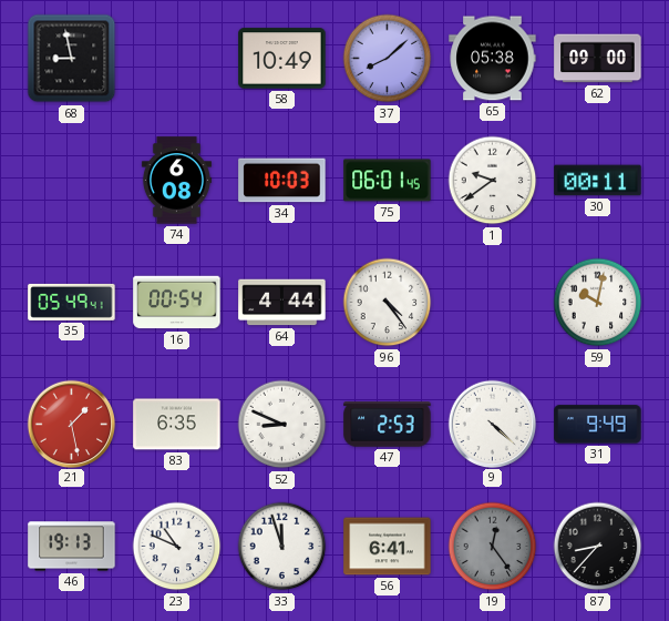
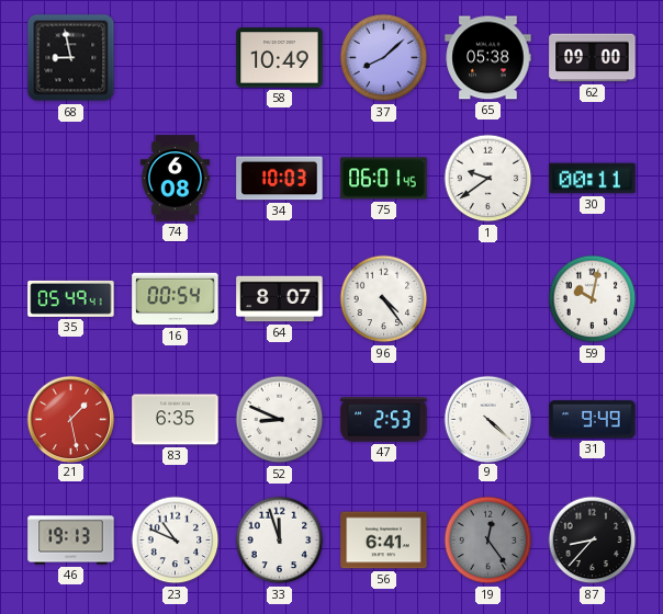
64: 4:44 -> 8:07
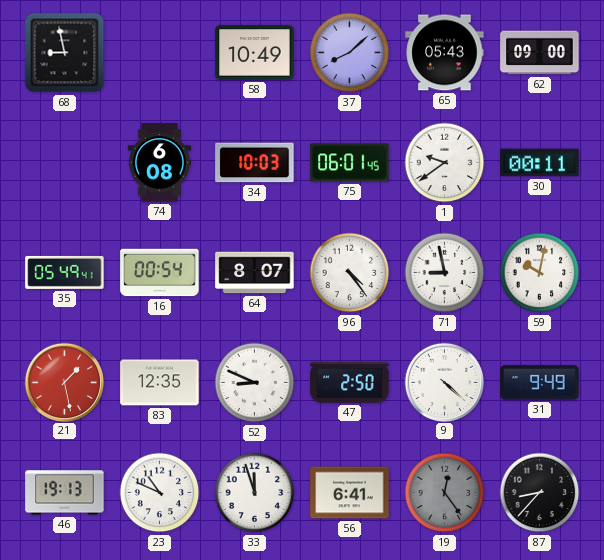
65: 05:38 -> 05:43
71: none -> 8:58
83: 6:35 -> 12:35
47: 2:53 -> 2:50
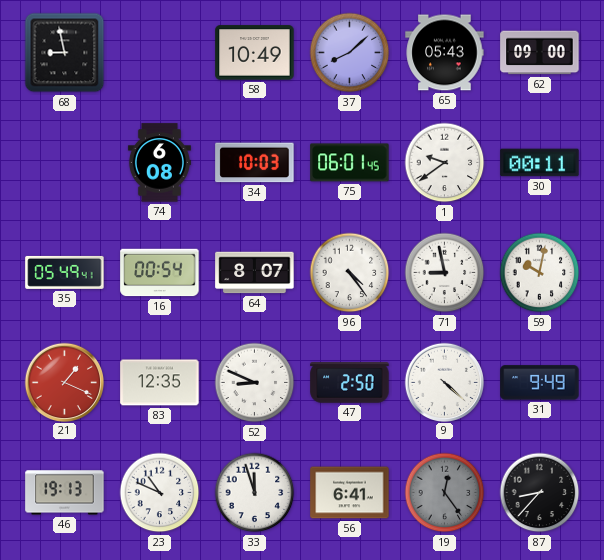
21: 1:28 -> 1:19
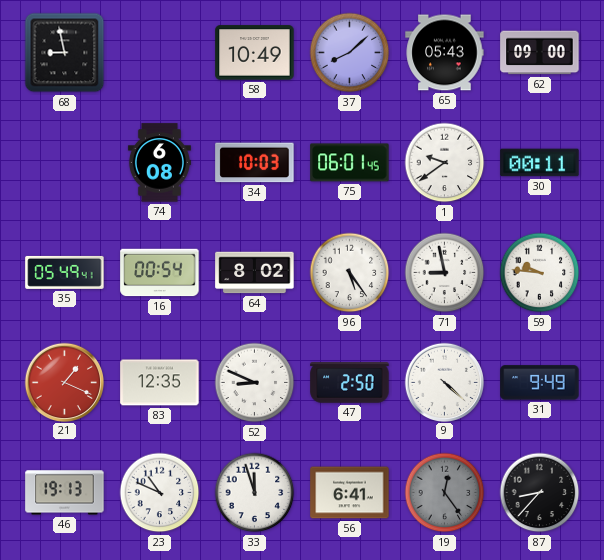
64: 8:07 -> 8:02
96: 4:24 -> 5:24
59: 10:02 -> 9:46
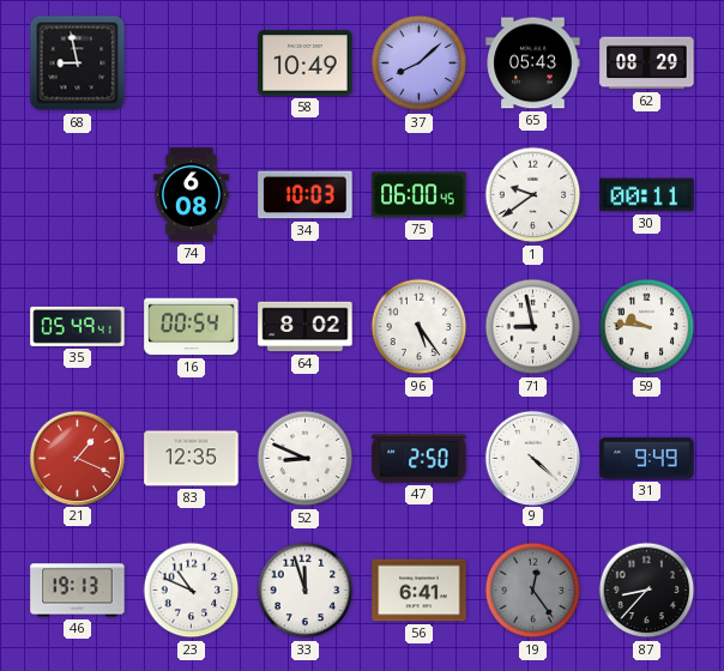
62: 09:00 -> 08:29
75: 06:01 -> 06:00
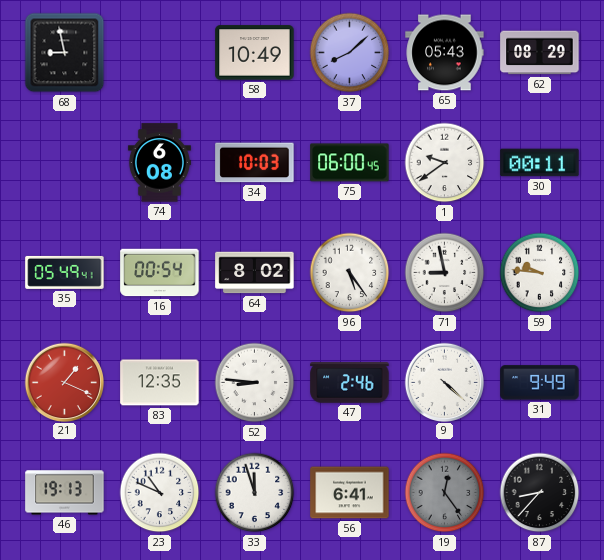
52: 8:49 -> 8:46
47: 2:50 -> 2:46
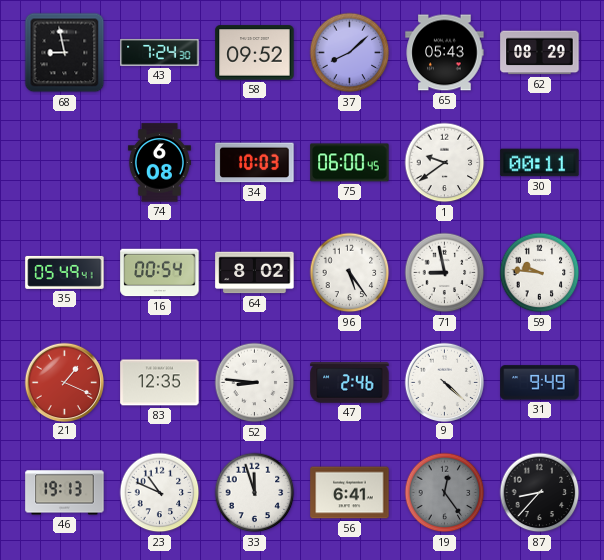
43: none -> 7:24
58: 10:49 -> 09:52
